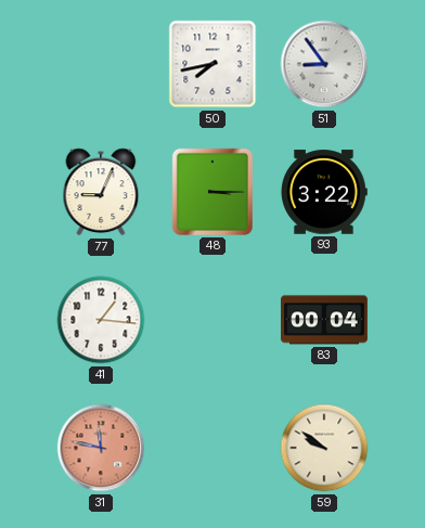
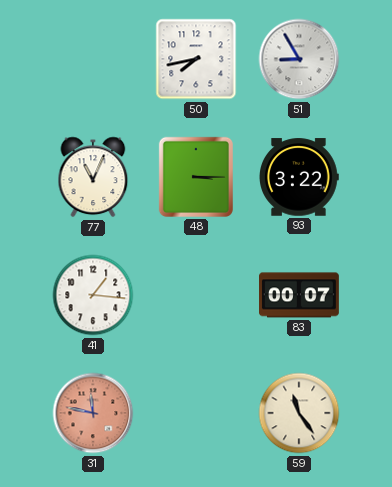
51: 8:54 -> 8:55
77: 9:04 -> 11:04
83: 00:04 -> 00:07
59: 9:51 -> 11:24
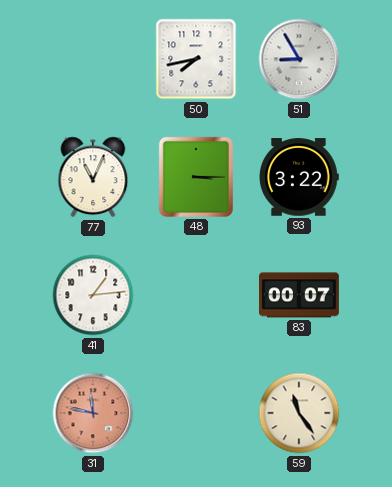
41: 1:16 -> 1:14
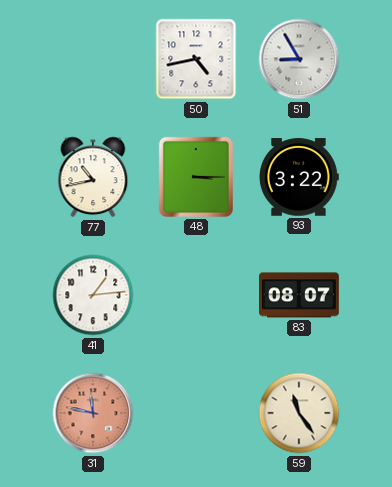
50: 7:43 -> 4:43
77: 11:04 -> 10:43
83: 00:07 -> 08:07
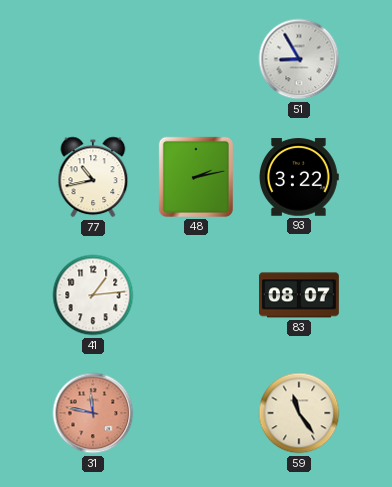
50: 4:43 -> none
48: 3:15 -> 2:13
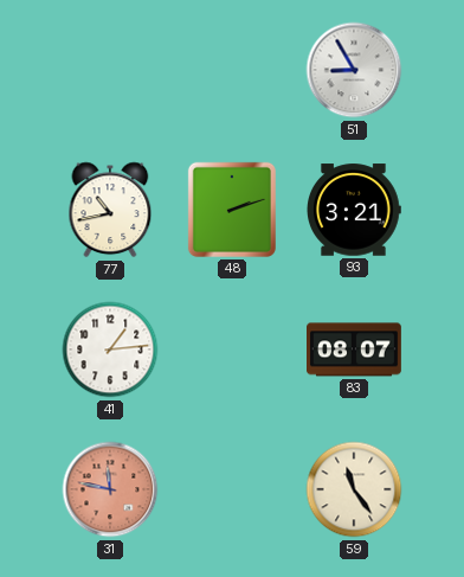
48: 2:13 -> 2:12
93: 3:22 -> 3:21
